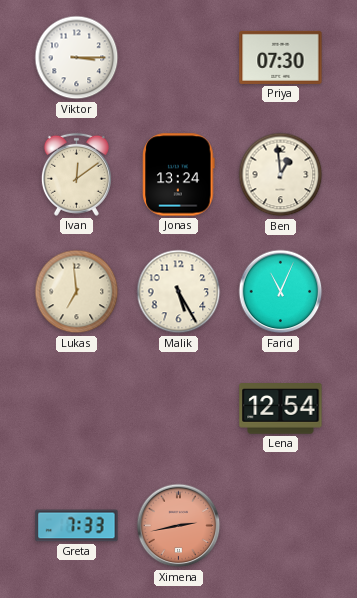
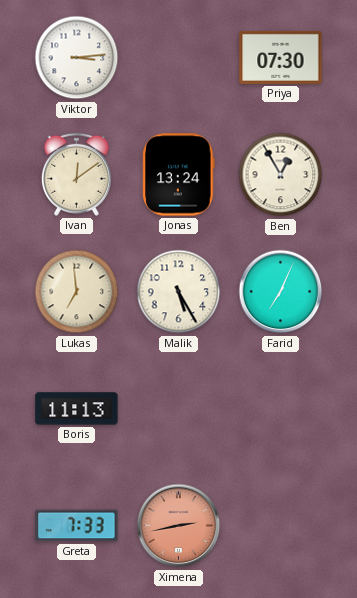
Viktor: 3:15 -> 3:14
Ben: 12:59 -> 12:55
Farid: 11:04 -> 7:04
Boris: none -> 11:13
Lena: 12:54 -> none
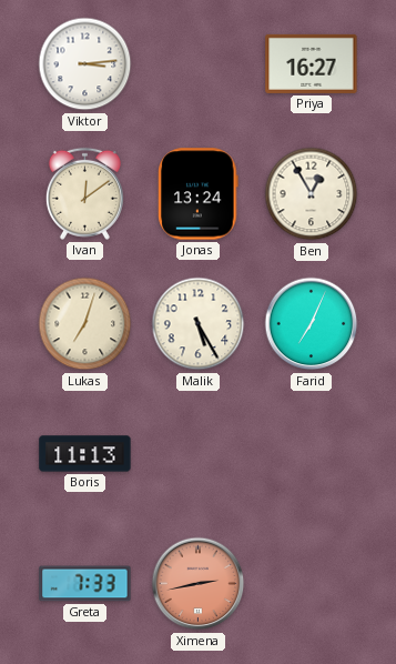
Priya: 07:30 -> 16:27
Lukas: 6:59 -> 7:03
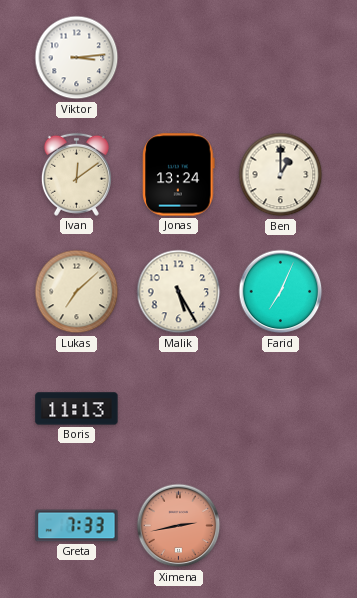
Priya: 16:27 -> none
Ben: 12:55 -> 1:00
Lukas: 7:03 -> 7:08
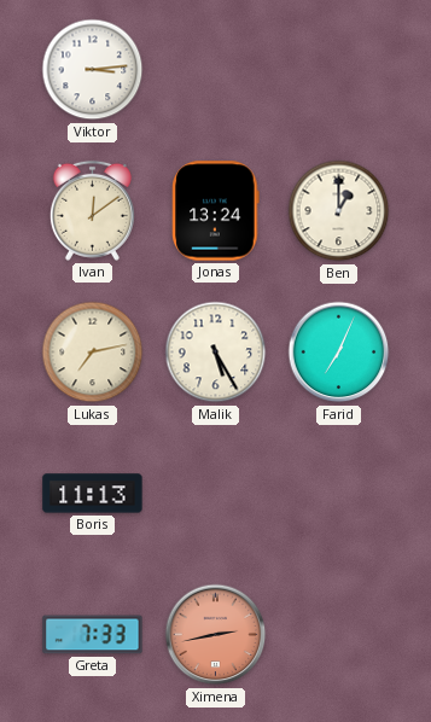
Lukas: 7:08 -> 7:13
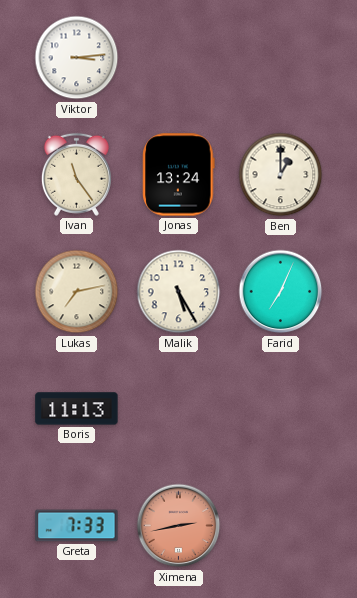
Ivan: 12:09 -> 11:24
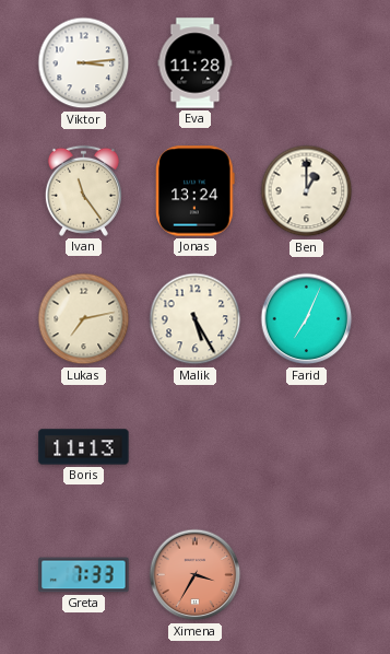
Eva: none -> 11:28
Ximena: 2:43 -> 3:35
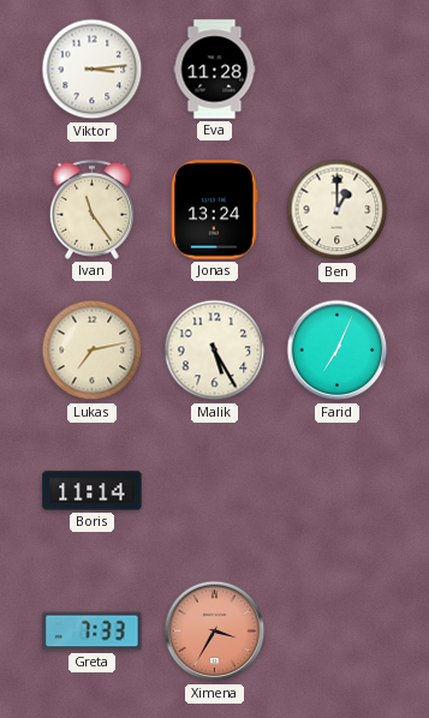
Boris: 11:13 -> 11:14
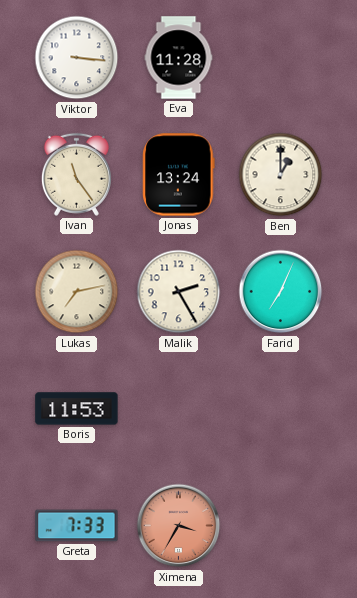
Viktor: 3:14 -> 3:16
Malik: 5:25 -> 2:25
Boris: 11:14 -> 11:53
